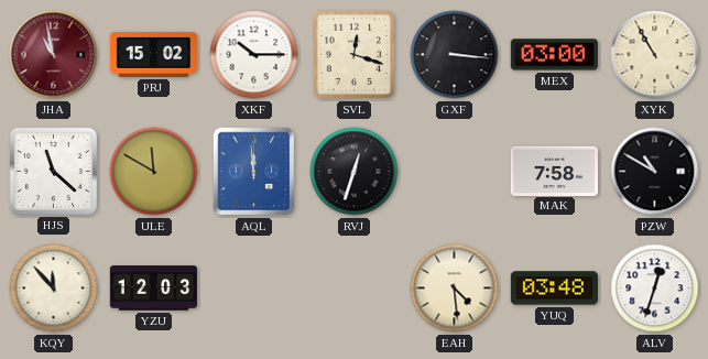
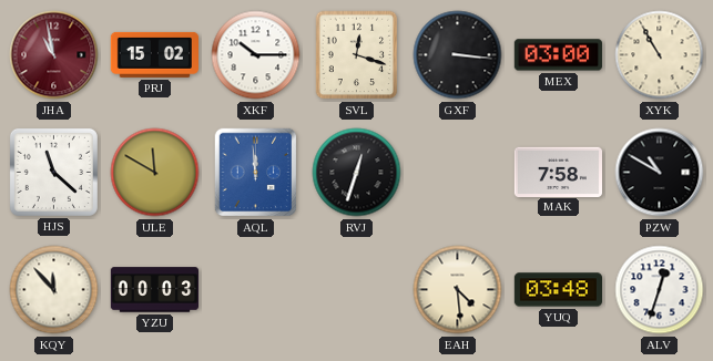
YZU: 12:03 -> 00:03
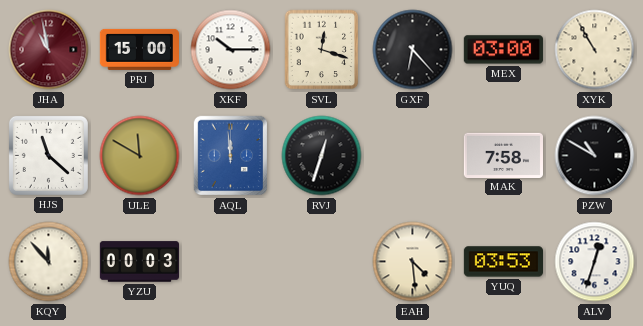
PRJ: 15:02 -> 15:00
GXF: 3:16 -> 6:23
YUQ: 03:48 -> 03:53
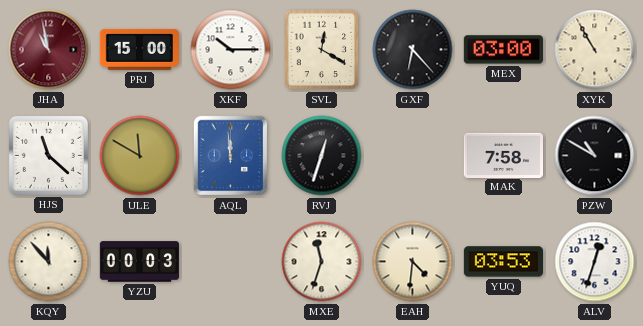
SVL: 12:18 -> 12:20
MXE: none -> 11:33
EAH: 4:29 -> 4:31
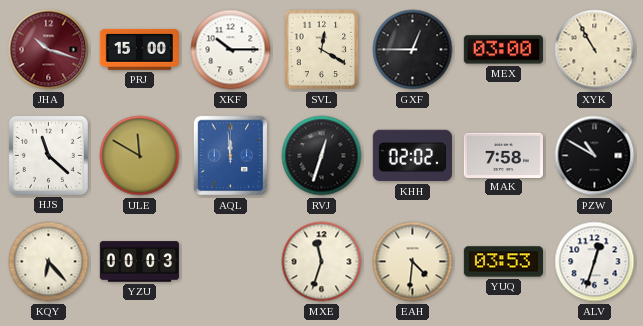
JHA: 10:58 -> 10:18
GXF: 6:23 -> 12:45
KHH: none -> 02:02
KQY: 11:53 -> 6:23
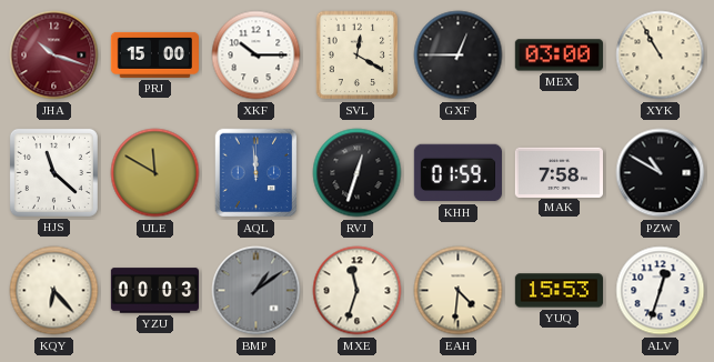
KHH: 02:02 -> 01:59
BMP: none -> 1:09
YUQ: 03:53 -> 15:53
